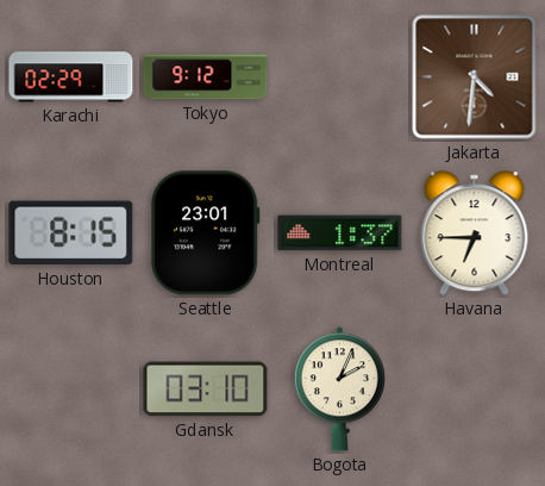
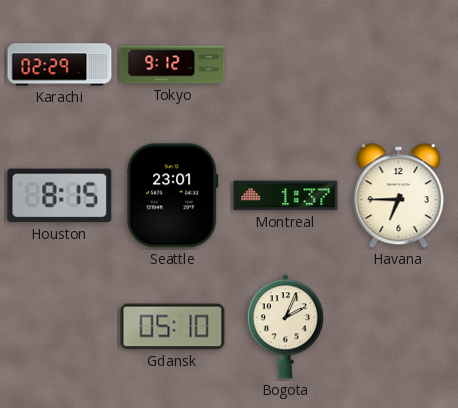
Jakarta: 4:31 -> none
Gdansk: 03:10 -> 05:10
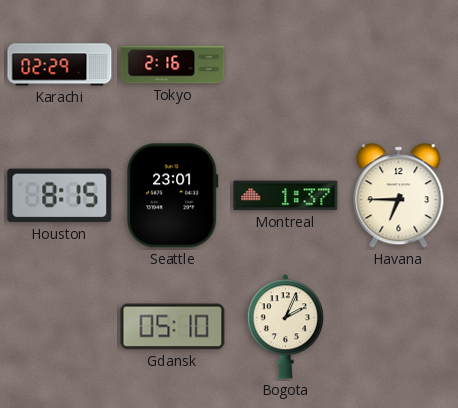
Tokyo: 9:12 -> 2:16
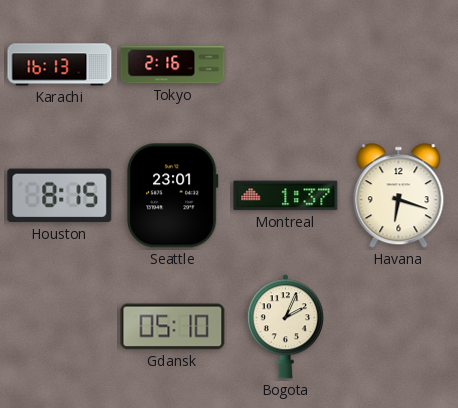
Karachi: 02:29 -> 16:13
Havana: 6:45 -> 6:18
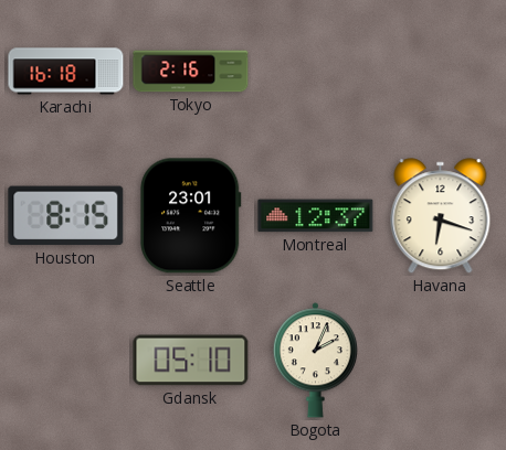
Karachi: 16:13 -> 16:18
Montreal: 1:37 -> 12:37
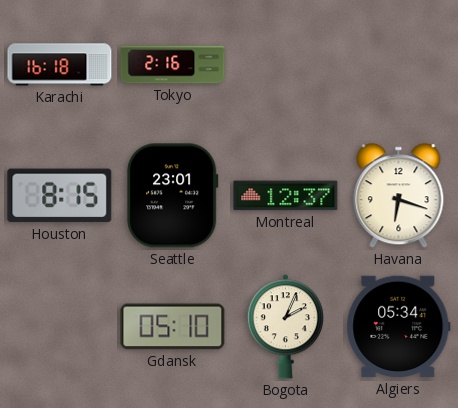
Algiers: none -> 05:34
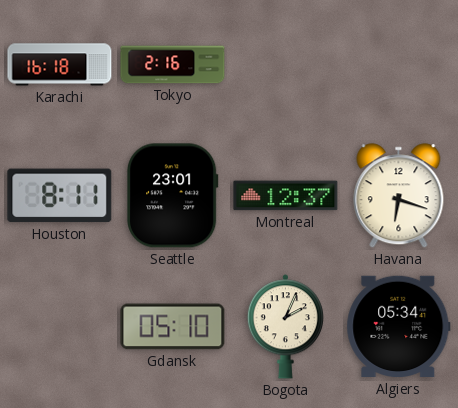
Houston: 8:15 -> 8:11
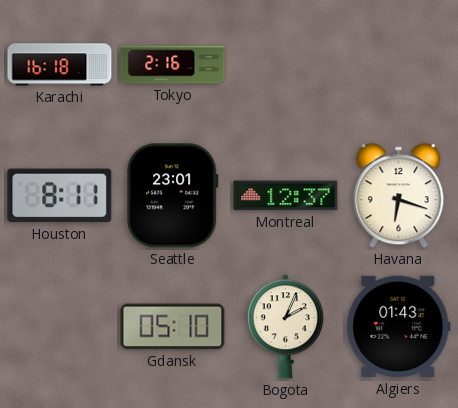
Algiers: 05:34 -> 01:43
